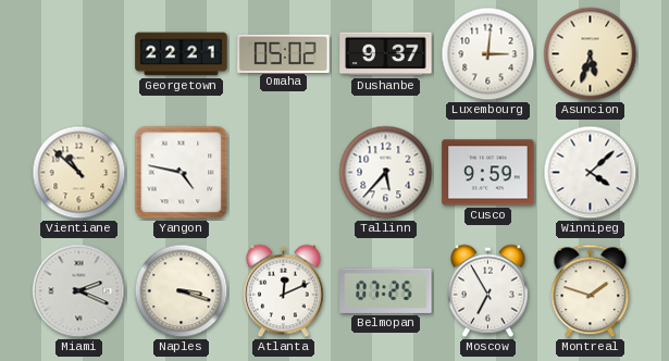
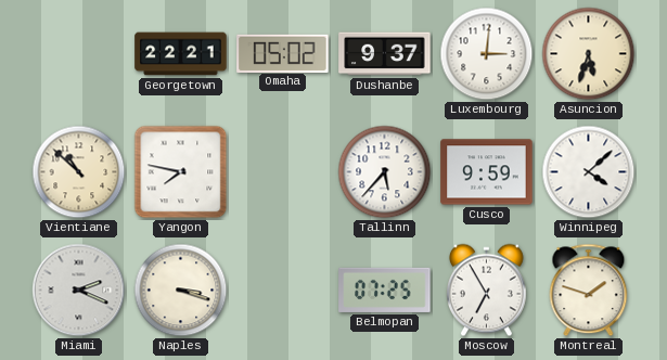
Yangon: 4:47 -> 7:47
Atlanta: 12:11 -> none
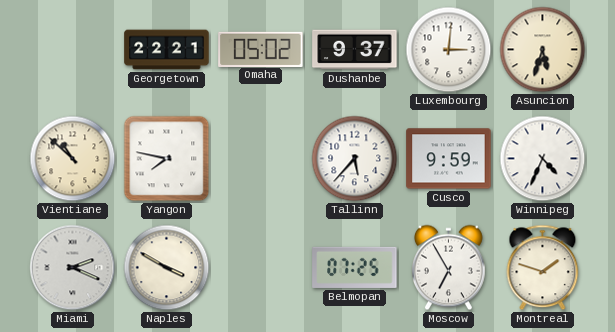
Winnipeg: 4:08 -> 4:34
Naples: 3:18 -> 3:50
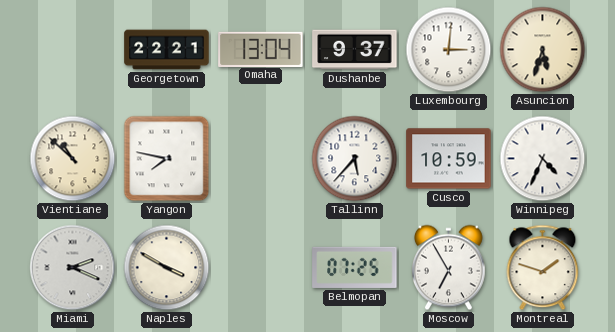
Omaha: 05:02 -> 13:04
Cusco: 9:59 -> 10:59
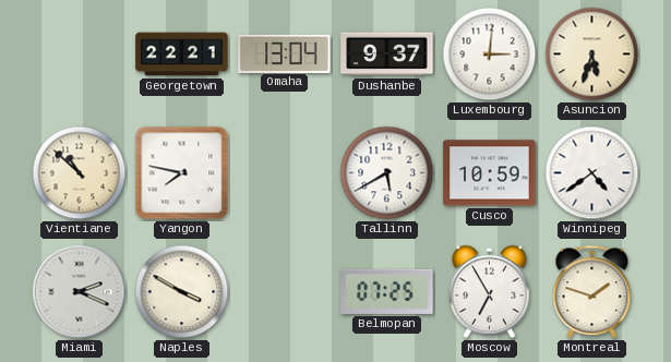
Tallinn: 5:37 -> 5:40
Winnipeg: 4:34 -> 4:39
